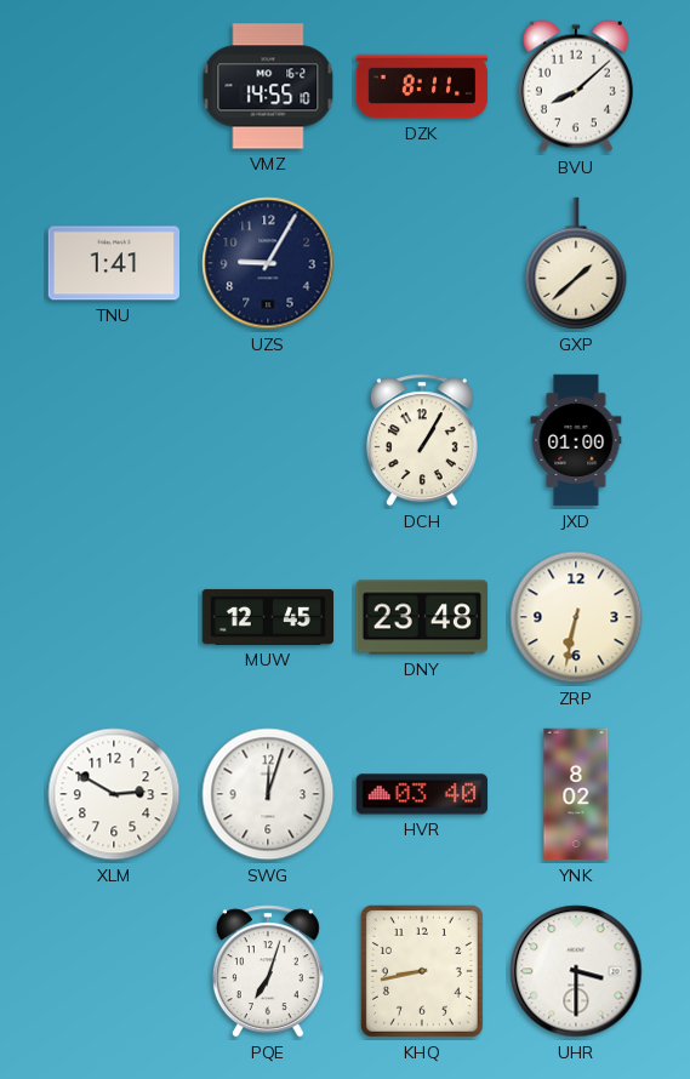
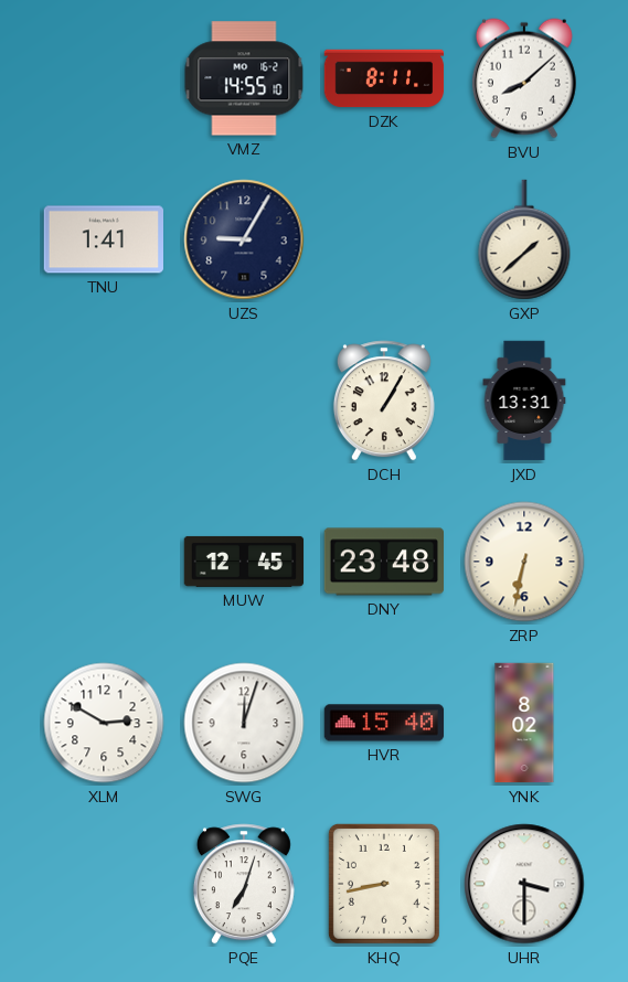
JXD: 01:00 -> 13:31
HVR: 03:40 -> 15:40
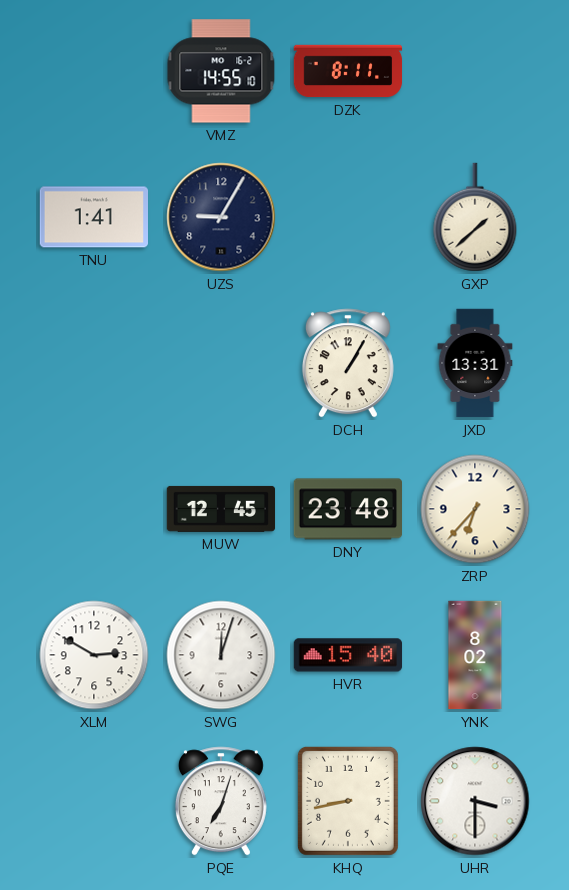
BVU: 8:08 -> none
ZRP: 6:32 -> 6:37
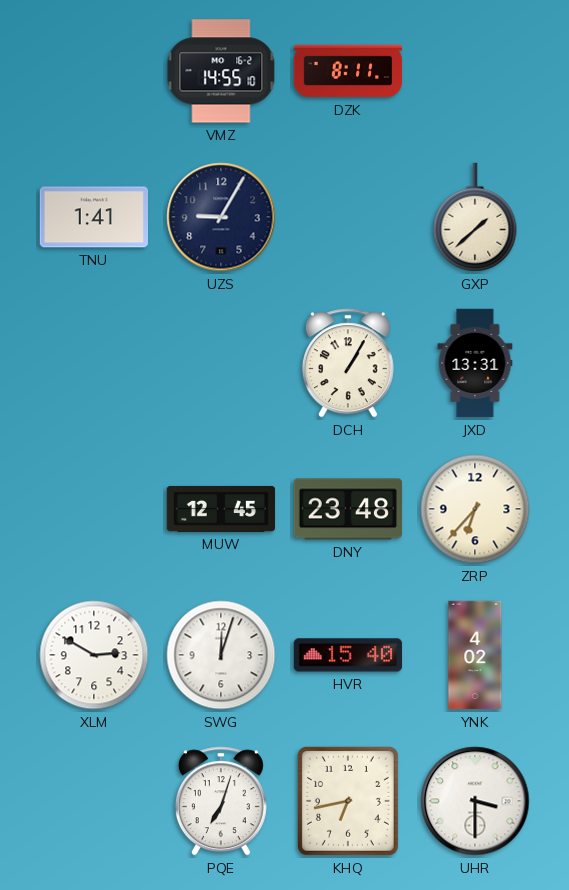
YNK: 8:02 -> 4:02
KHQ: 8:43 -> 6:43
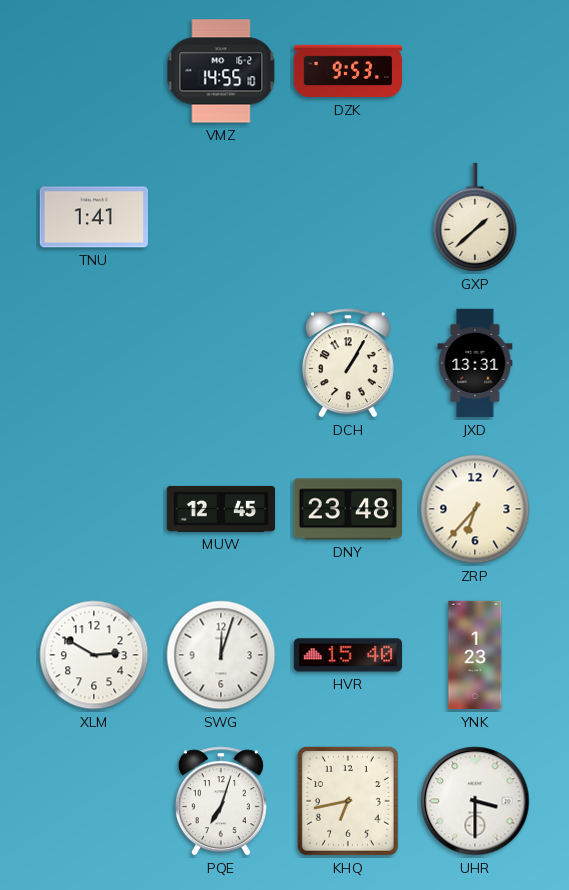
DZK: 8:11 -> 9:53
UZS: 9:05 -> none
YNK: 4:02 -> 1:23
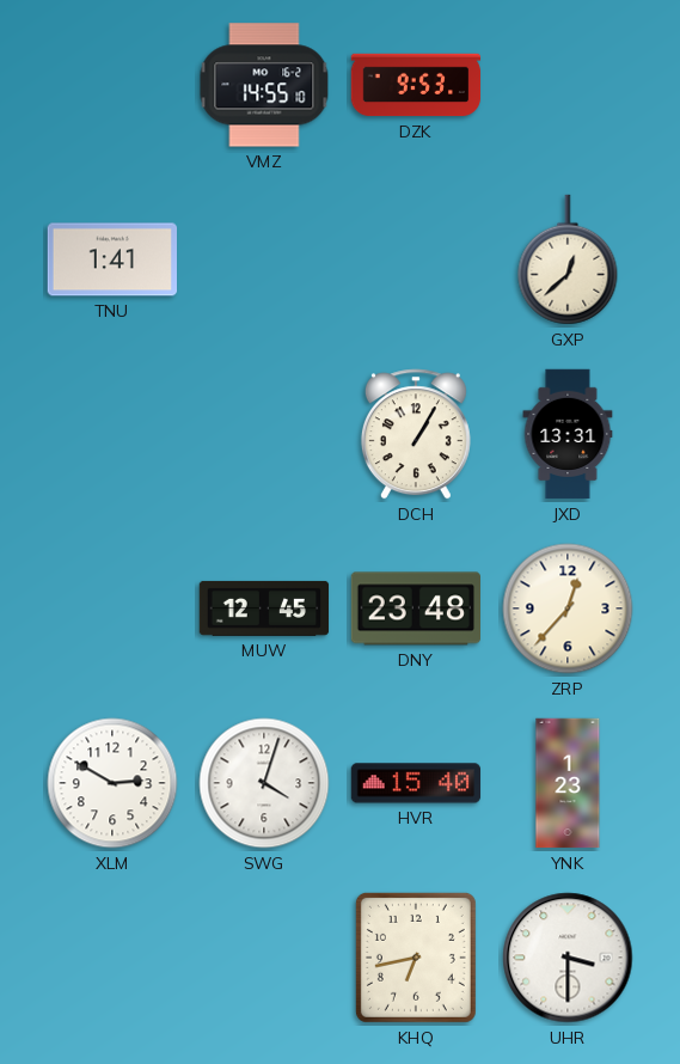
GXP: 1:38 -> 12:38
ZRP: 6:37 -> 12:37
SWG: 12:03 -> 4:03
PQE: 7:03 -> none
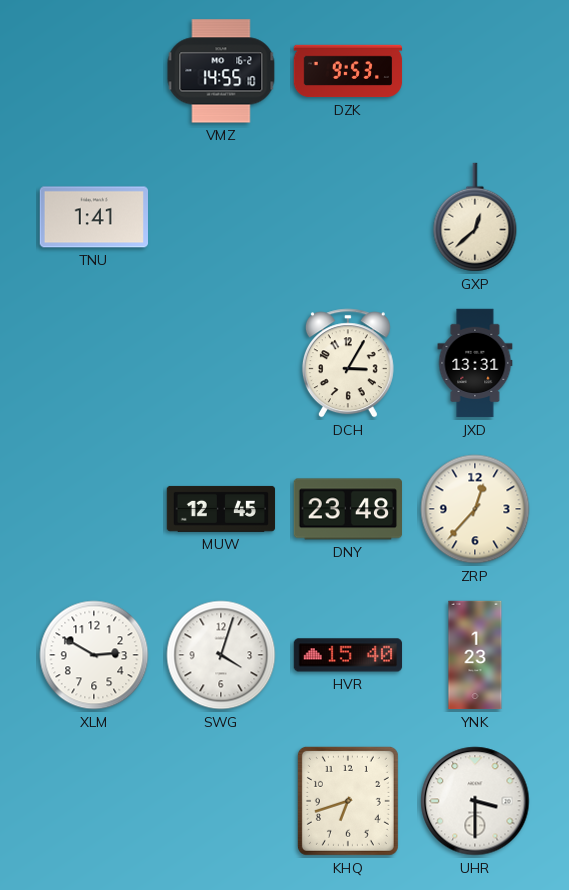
DCH: 1:05 -> 3:05
KHQ: 6:43 -> 6:42
